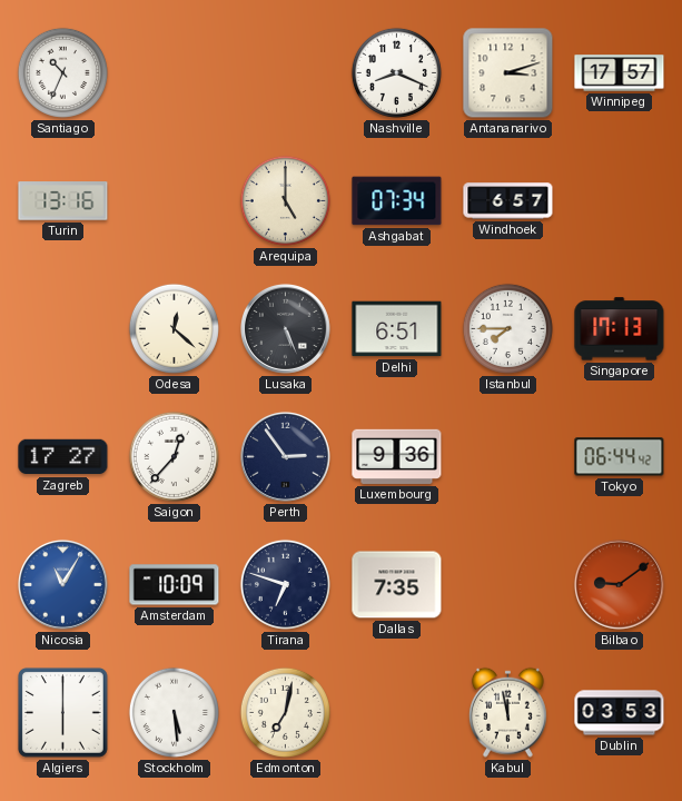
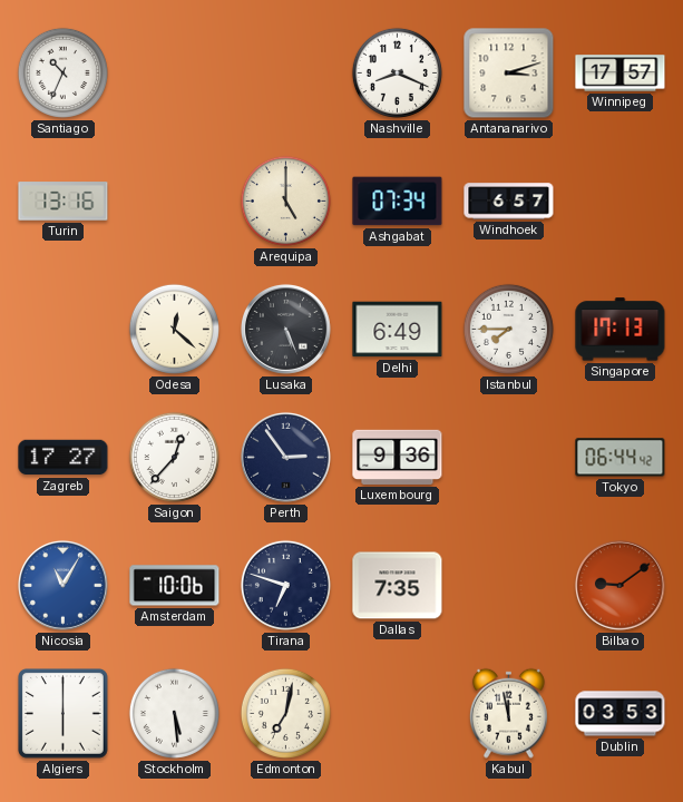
Delhi: 6:51 -> 6:49
Amsterdam: 10:09 -> 10:06
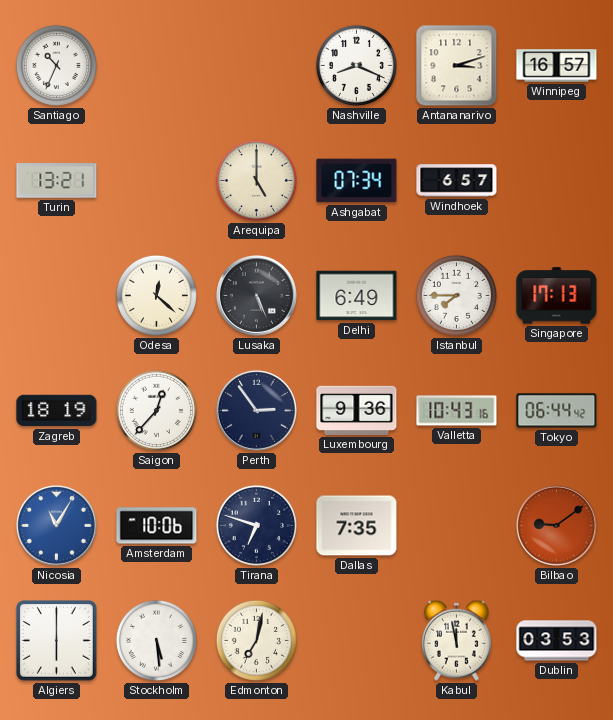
Winnipeg: 17:57 -> 16:57
Turin: 13:16 -> 13:21
Zagreb: 17:27 -> 18:19
Valletta: none -> 10:43
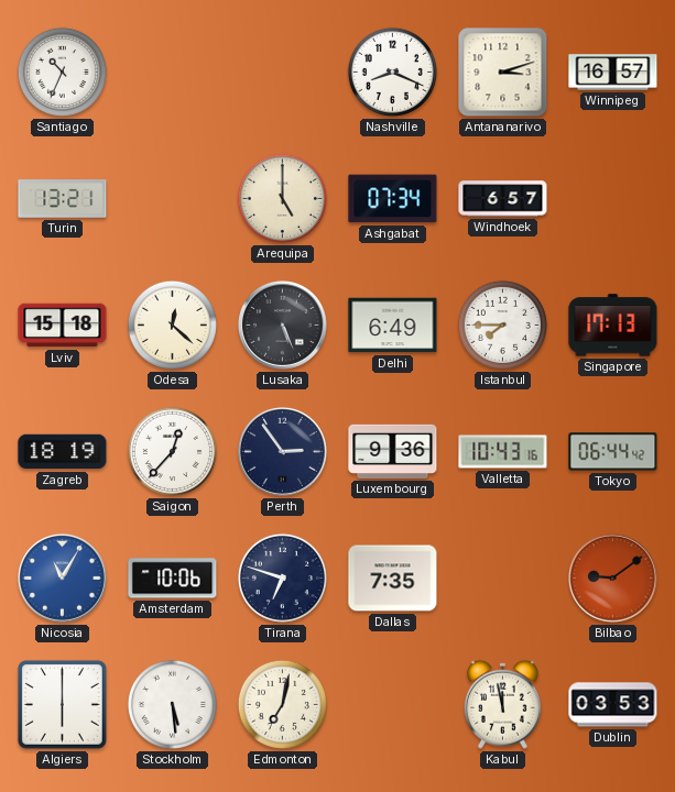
Lviv: none -> 15:18
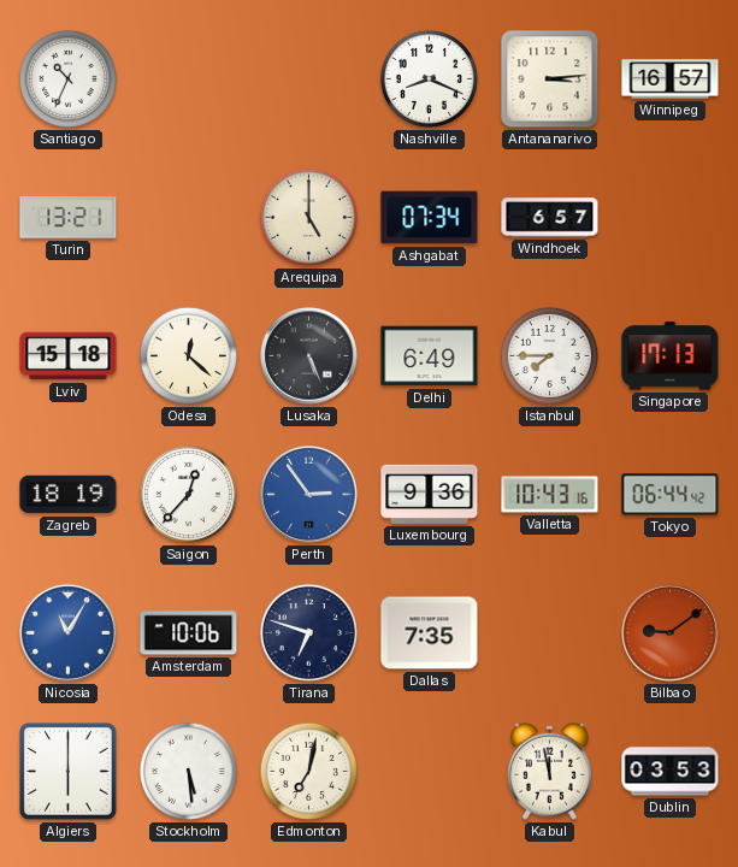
Antananarivo: 3:12 -> 3:14
Perth dial: navy -> blue
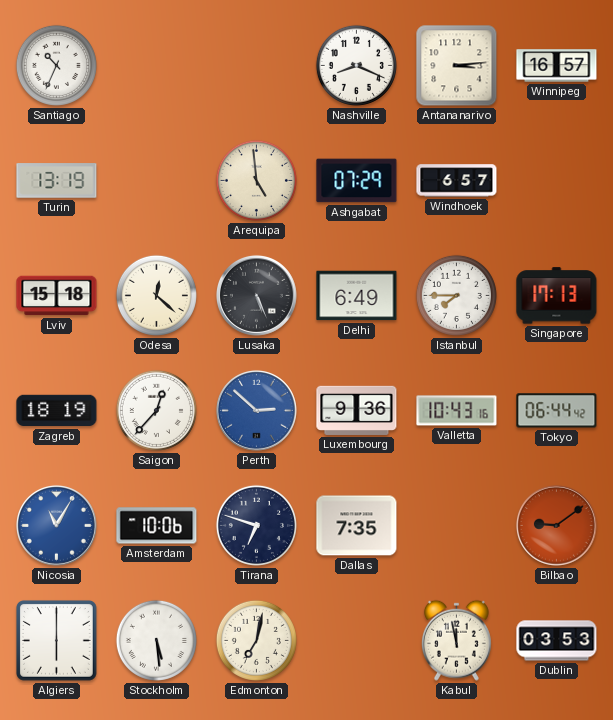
Turin: 13:21 -> 13:19
Arequipa: 5:00 -> 4:59
Ashgabat: 07:34 -> 07:29
Perth: 2:54 -> 2:52
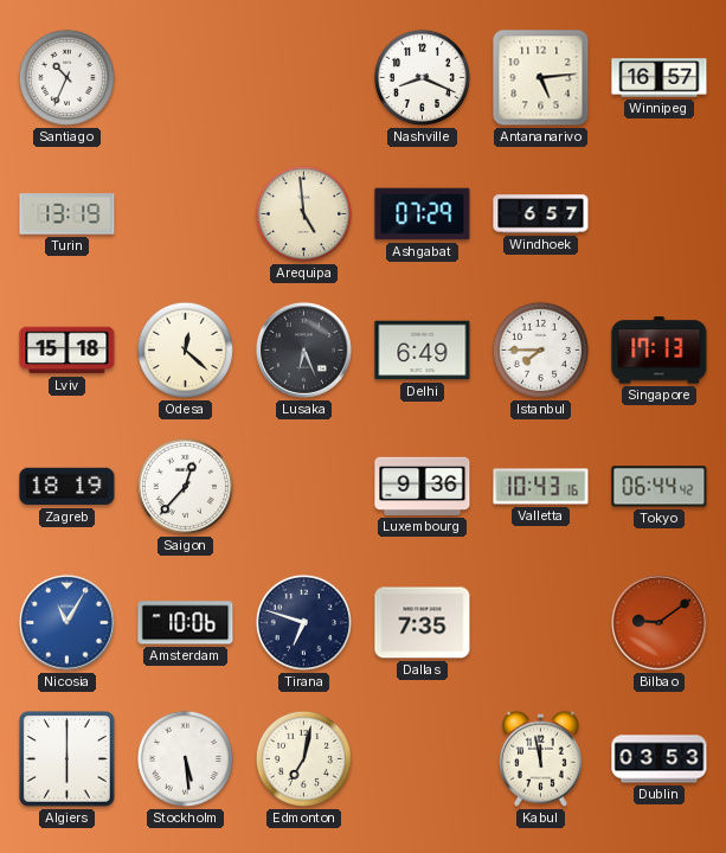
Antananarivo: 3:14 -> 5:14
Lusaka: 5:26 -> 6:26
Perth: 2:52 -> none
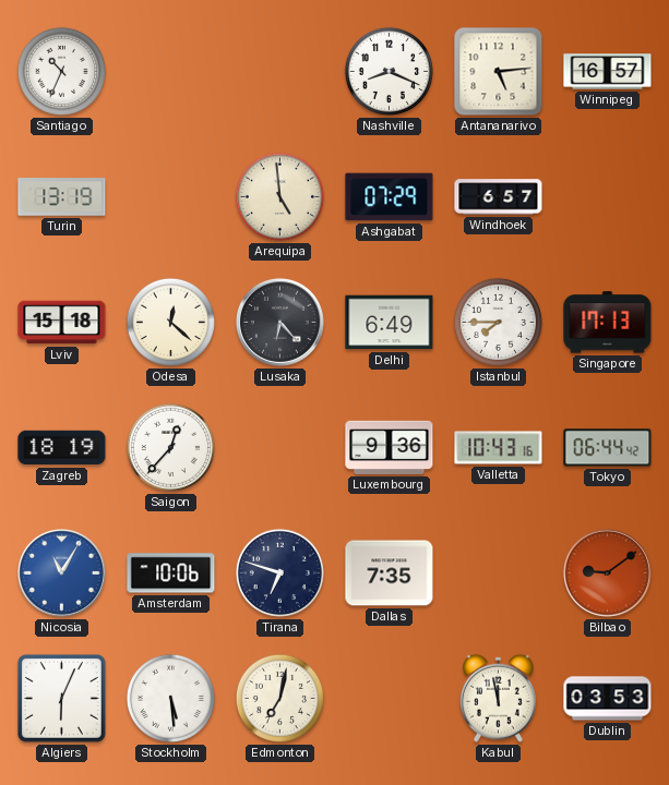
Lusaka: 6:26 -> 6:23
Algiers: 6:00 -> 6:04
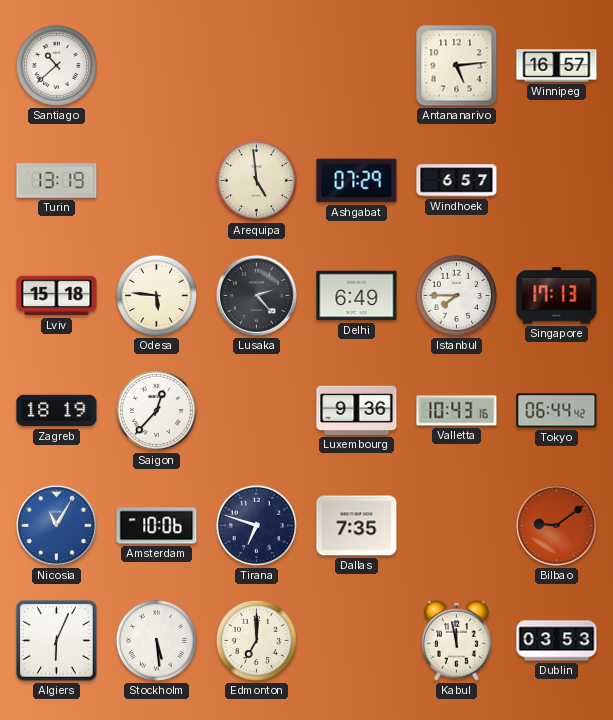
Santiago: 10:34 -> 10:38
Nashville: 8:19 -> none
Odesa: 12:22 -> 5:46
Lusaka: 6:23 -> 2:23
Edmonton: 7:02 -> 7:00
